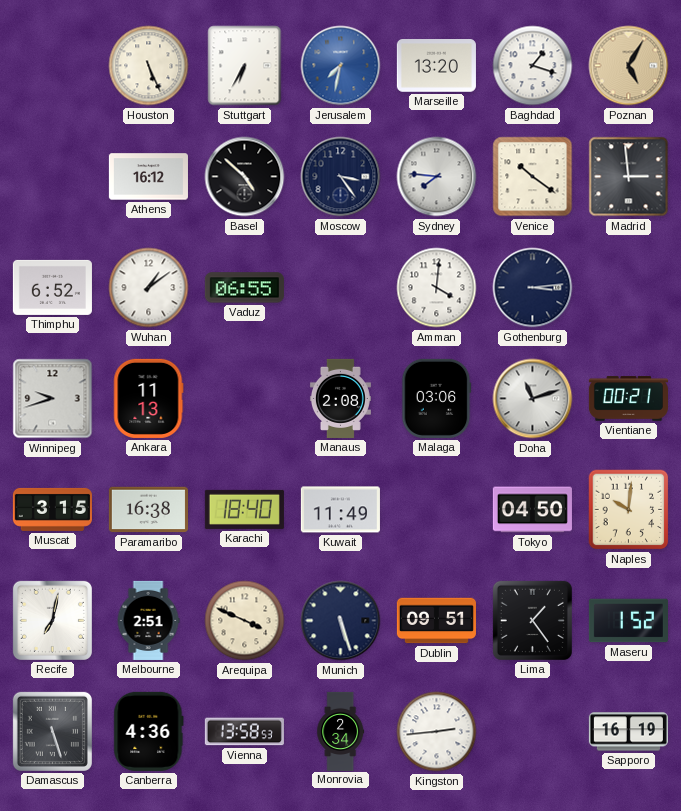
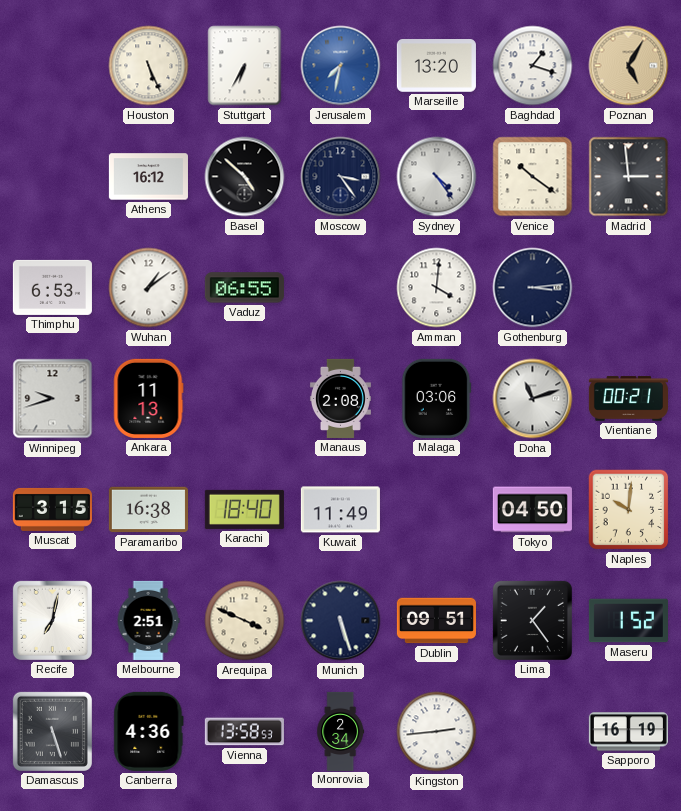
Sydney: 7:46 -> 4:24
Thimphu: 6:52 -> 6:53
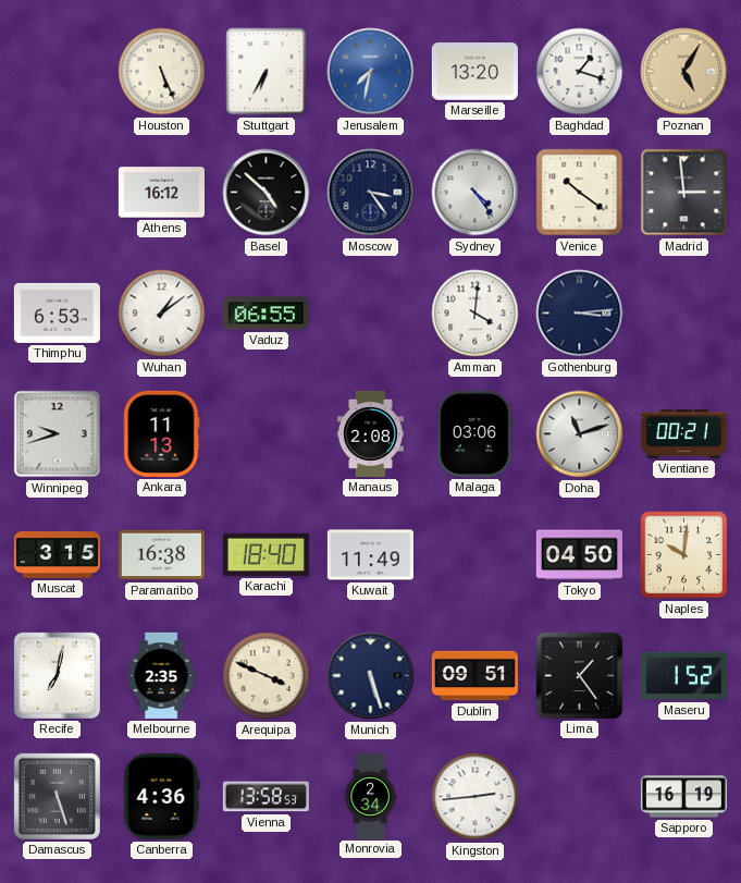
Melbourne: 2:51 -> 2:35
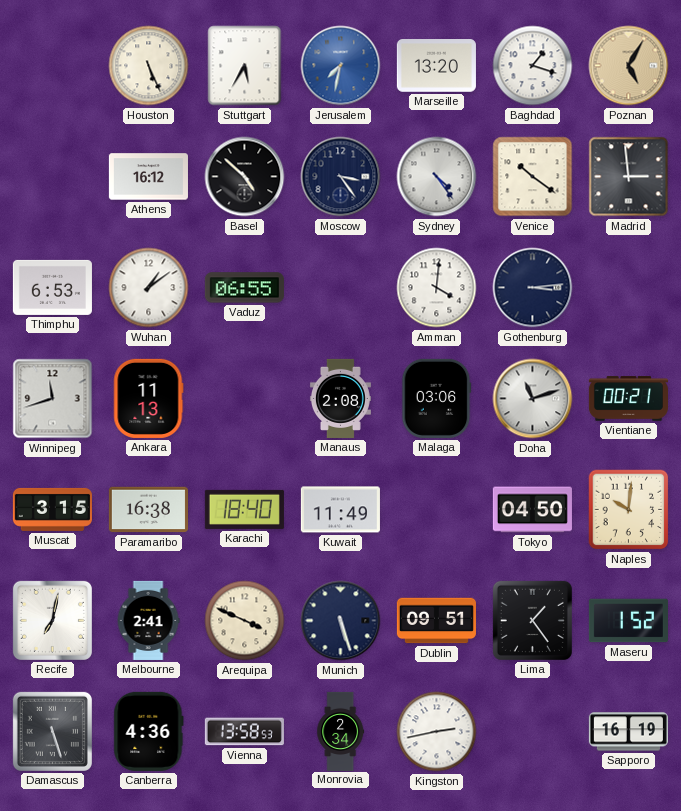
Stuttgart: 6:35 -> 5:35
Winnipeg: 9:42 -> 11:42
Melbourne: 2:35 -> 2:41
Kingston: 2:44 -> 2:43
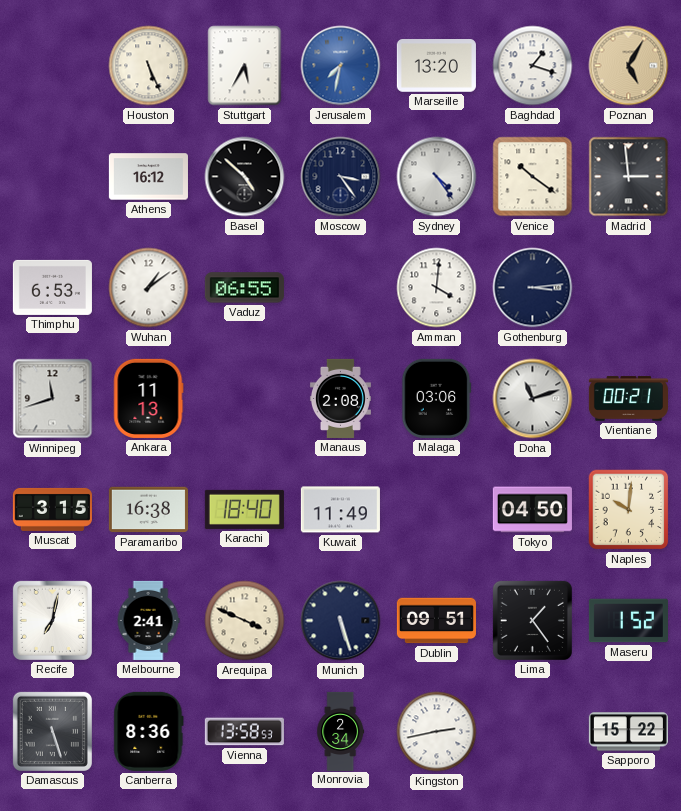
Canberra: 4:36 -> 8:36
Sapporo: 16:19 -> 15:22
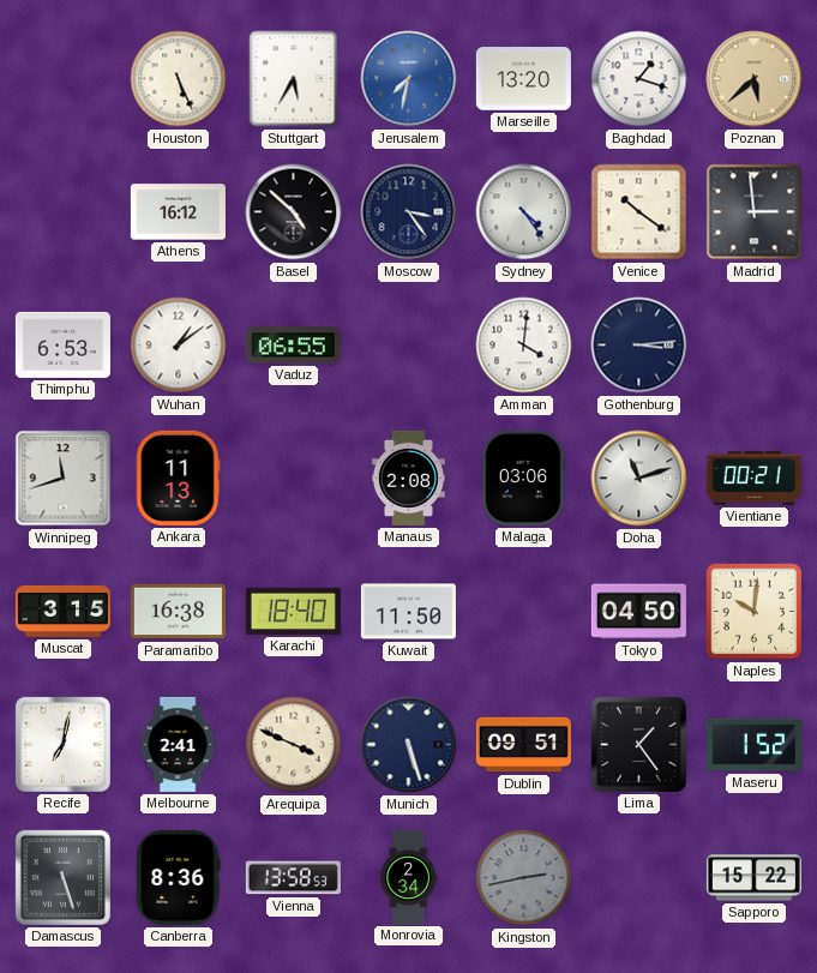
Poznan: 5:05 -> 5:38
Kuwait: 11:49 -> 11:50
Kingston dial: white -> grey
